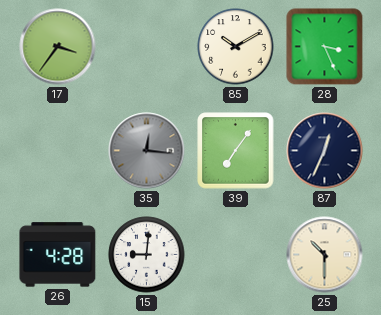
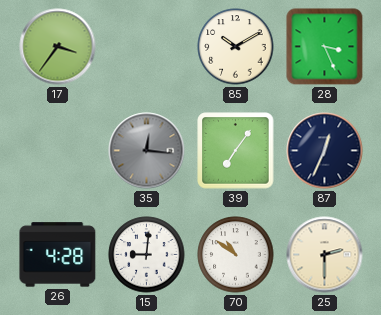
70: none -> 10:51
25: 10:30 -> 2:30
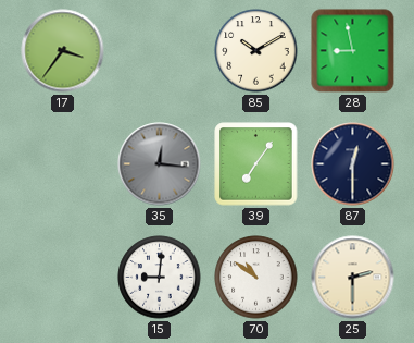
28: 3:26 -> 8:58
87: 12:34 -> 12:30
26: 4:28 -> none
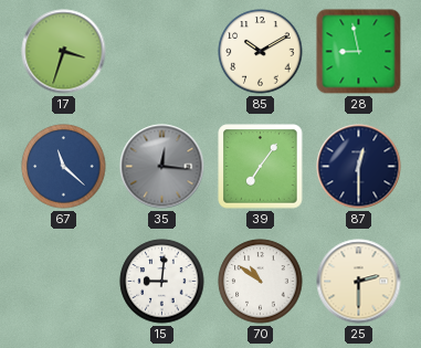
17: 3:36 -> 3:33
67: none -> 11:22
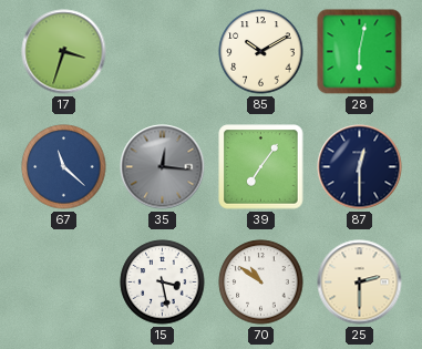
28: 8:58 -> 6:02
15: 9:01 -> 3:28
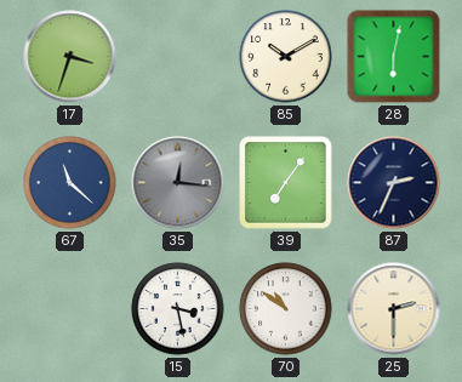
87: 12:30 -> 2:34
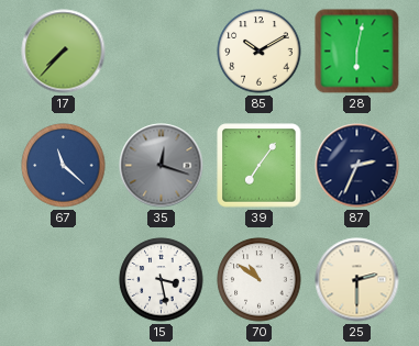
17: 3:33 -> 7:37
35: 12:16 -> 12:18
